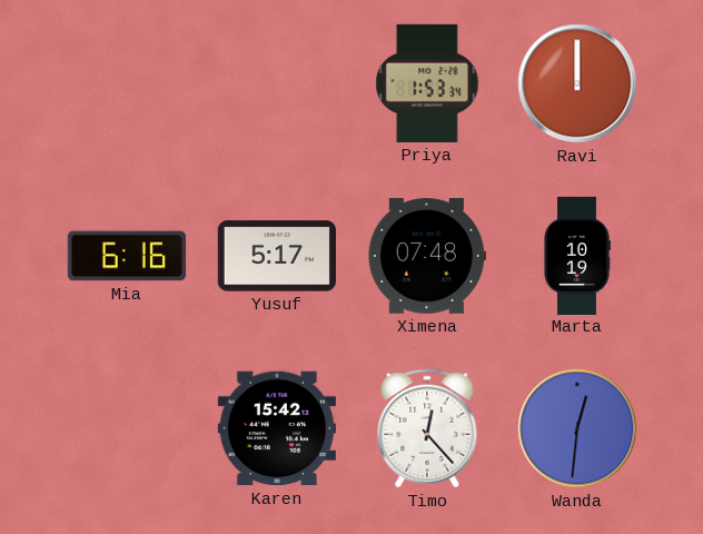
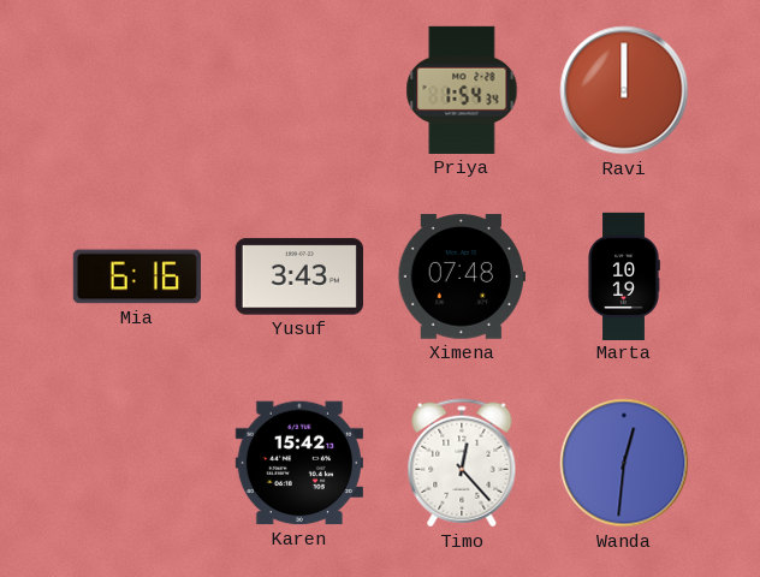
Priya: 1:53 -> 1:54
Yusuf: 5:17 -> 3:43
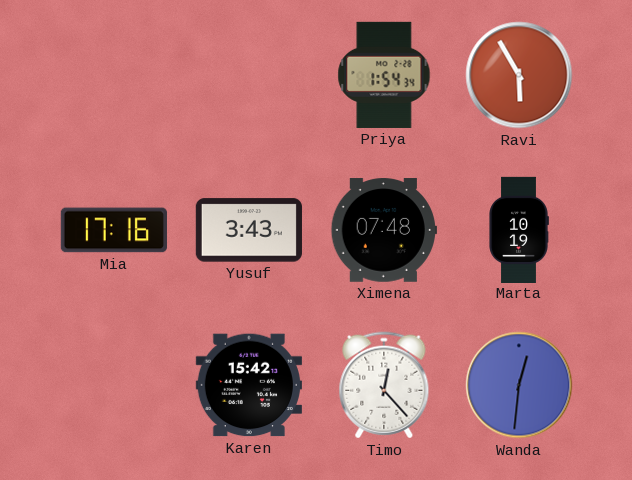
Ravi: 12:00 -> 5:55
Mia: 6:16 -> 17:16
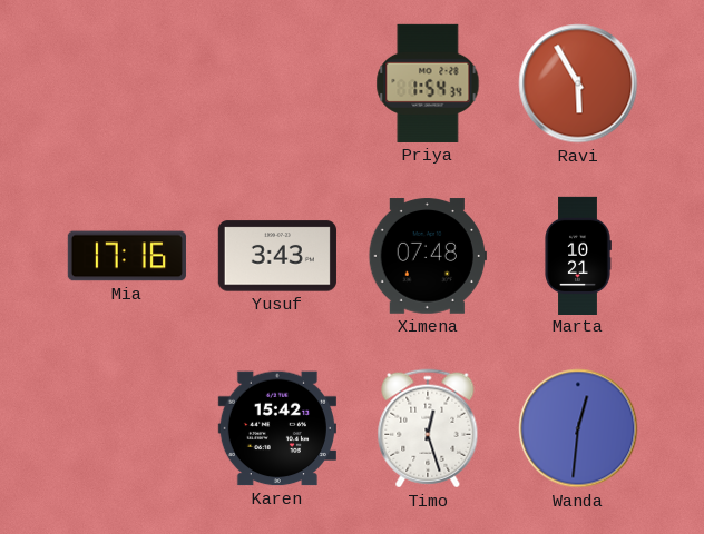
Marta: 10:19 -> 10:21
Timo: 12:23 -> 12:27
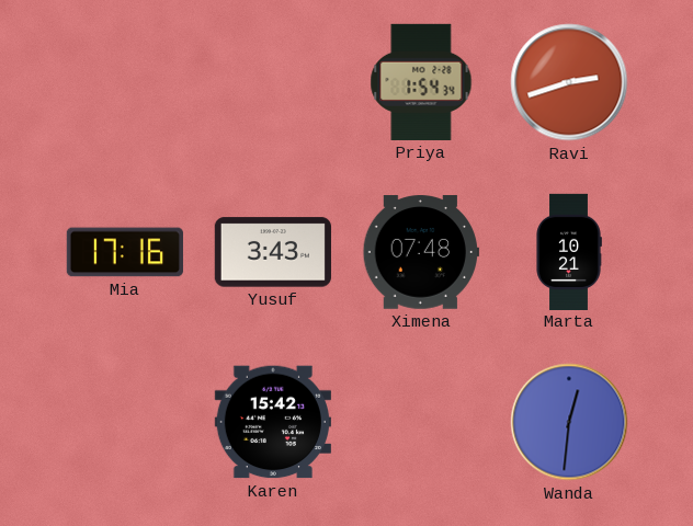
Ravi: 5:55 -> 2:42
Timo: 12:27 -> none
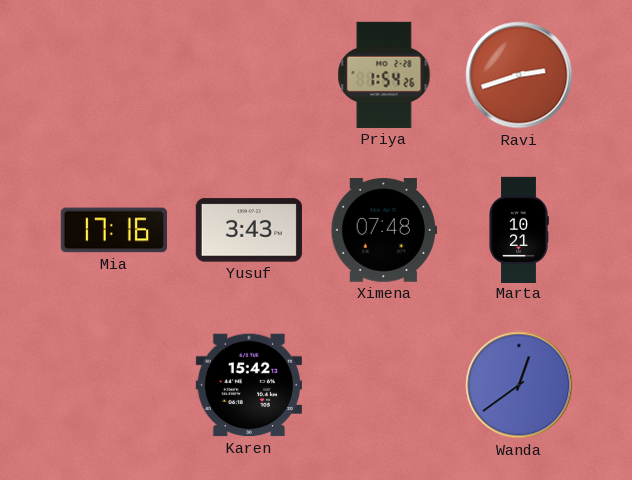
Priya: 1:54:34 -> 1:54:26
Wanda: 12:31 -> 12:39
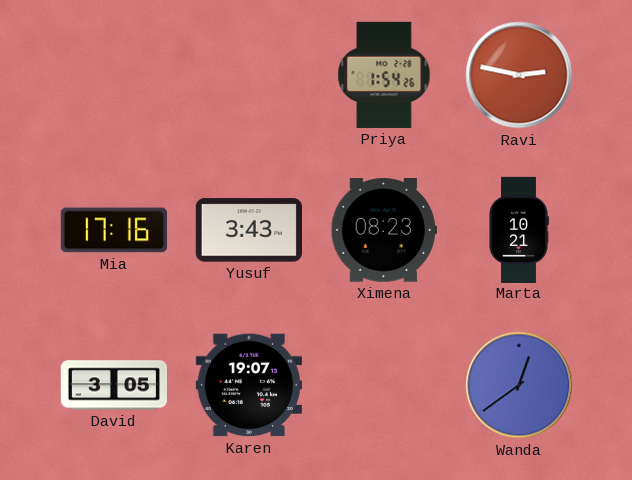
Ravi: 2:42 -> 2:47
Ximena: 07:48 -> 08:23
David: none -> 3:05
Karen: 15:42 -> 19:07
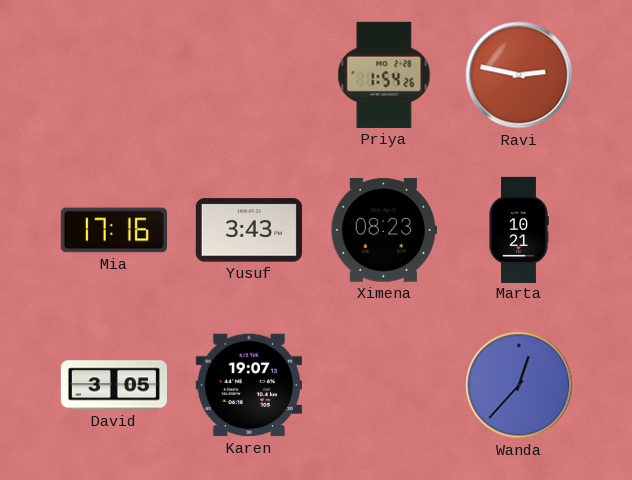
Wanda: 12:39 -> 12:37
